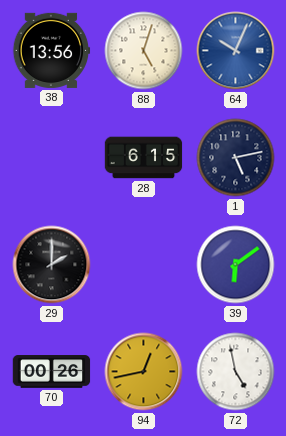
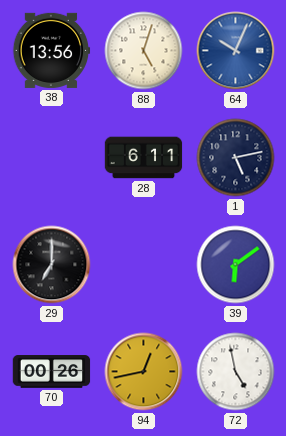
28: 6:15 -> 6:11
29: 2:00 -> 7:00
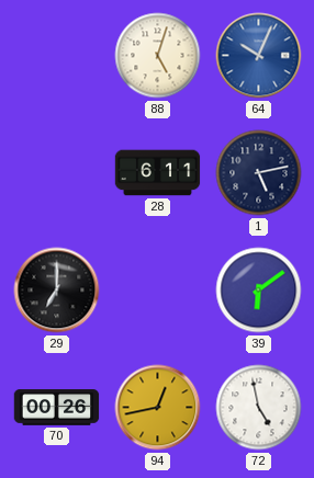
38: 13:56 -> none
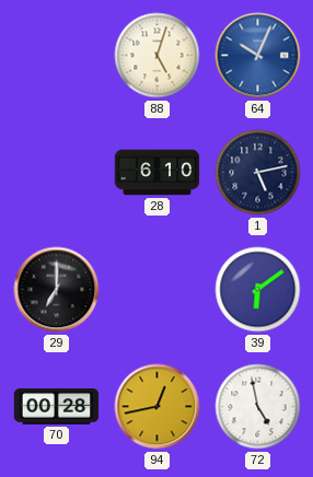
28: 6:11 -> 6:10
70: 00:26 -> 00:28
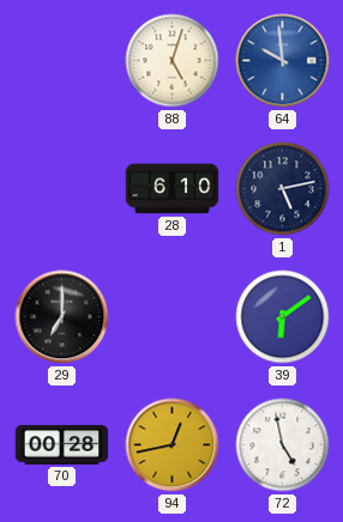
64: 10:04 -> 9:59
